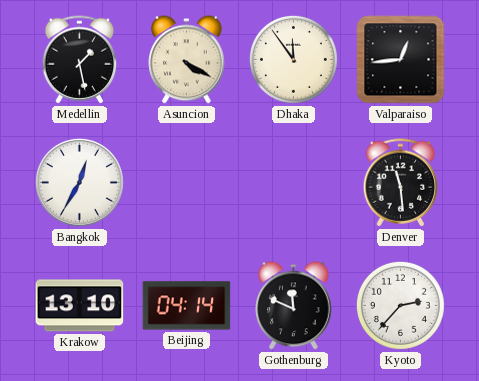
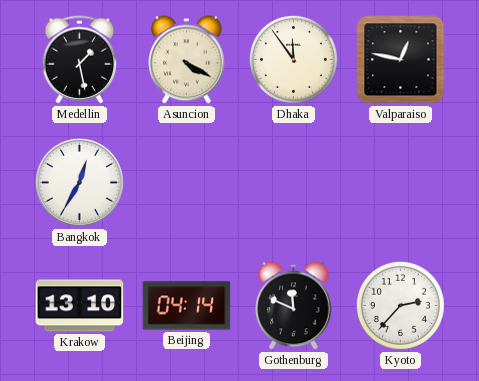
Valparaiso: 12:44 -> 12:47
Denver: 11:29 -> none
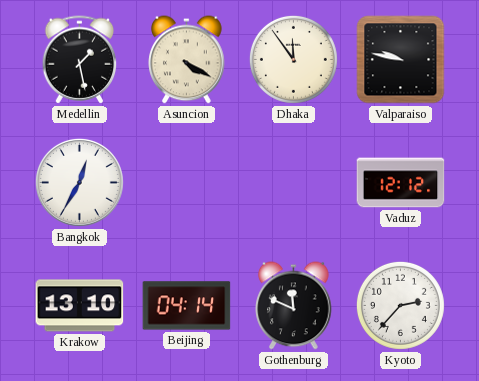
Valparaiso: 12:47 -> 9:47
Vaduz: none -> 12:12
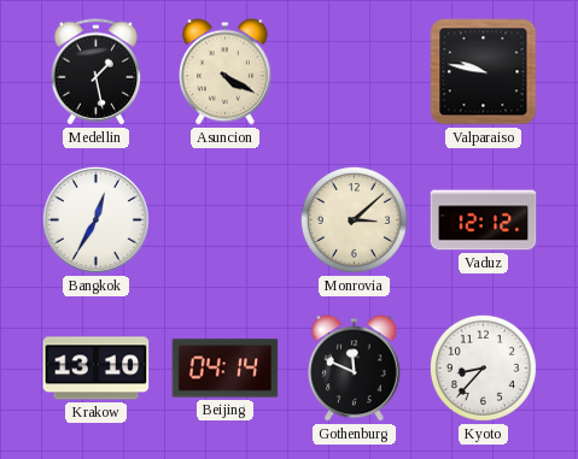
Dhaka: 11:54 -> none
Monrovia: none -> 3:08
Kyoto: 2:37 -> 8:37
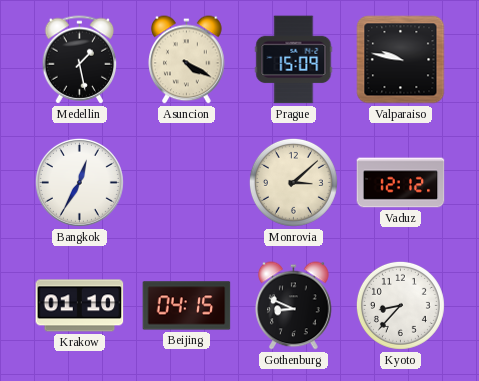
Prague: none -> 15:09
Krakow: 13:10 -> 01:10
Beijing: 04:14 -> 04:15
Gothenburg: 11:49 -> 8:49
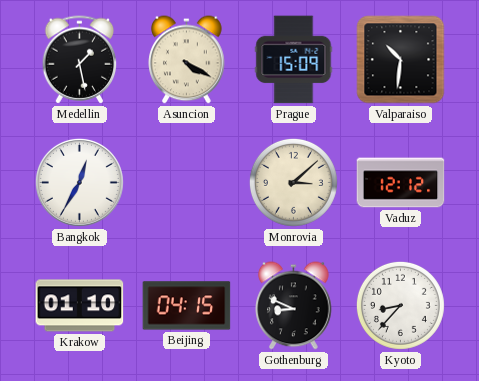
Valparaiso: 9:47 -> 10:31
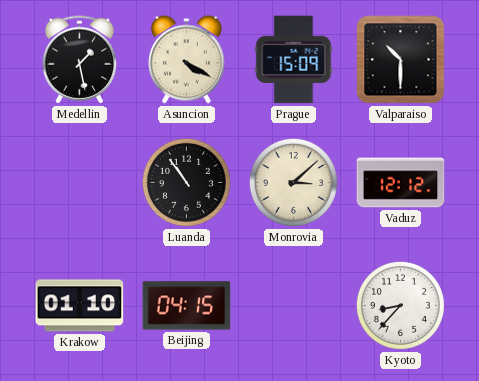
Valparaiso: 10:31 -> 10:30
Bangkok: 12:35 -> none
Luanda: none -> 10:54
Gothenburg: 8:49 -> none
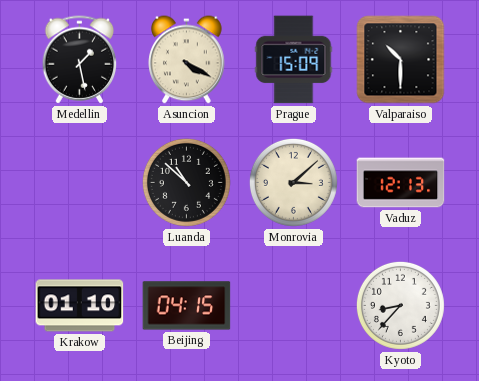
Luanda: 10:54 -> 10:52
Vaduz: 12:12 -> 12:13
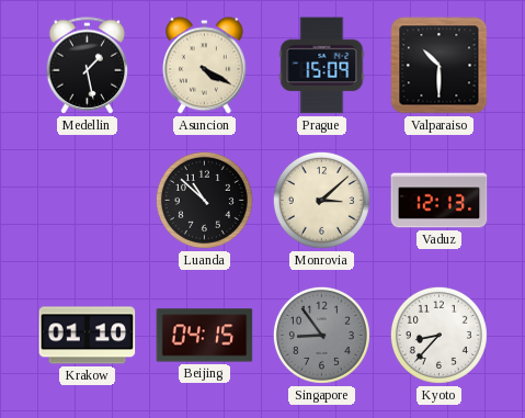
Singapore: none -> 8:54
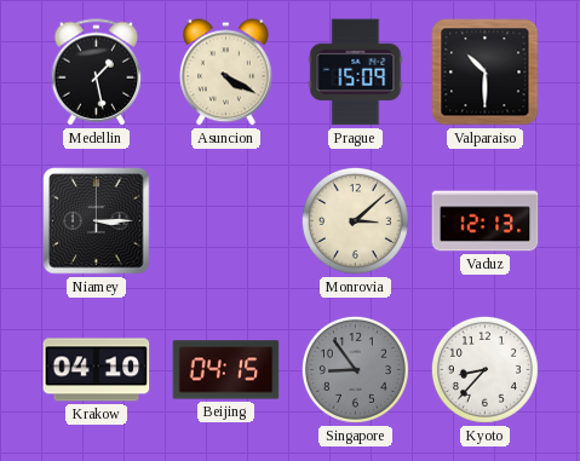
Niamey: none -> 3:15
Luanda: 10:52 -> none
Krakow: 01:10 -> 04:10
